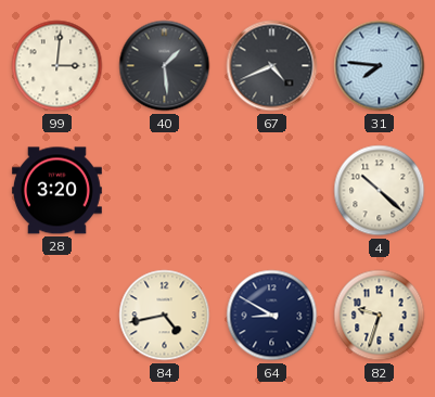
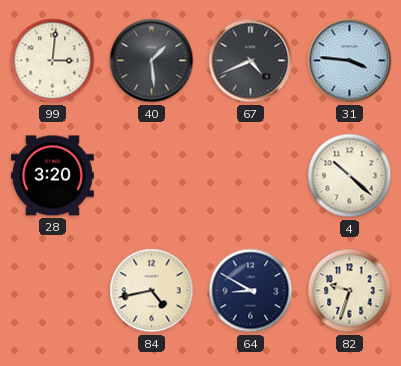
31: 7:46 -> 3:46
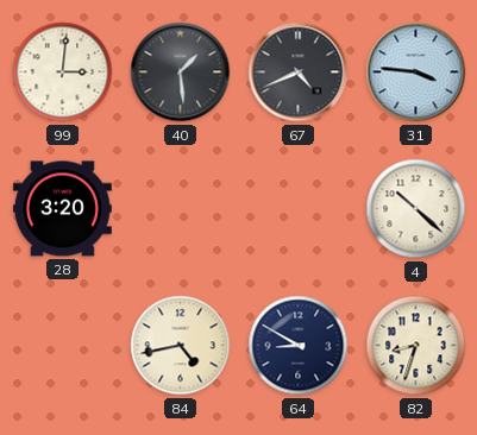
82: 9:33 -> 8:33
